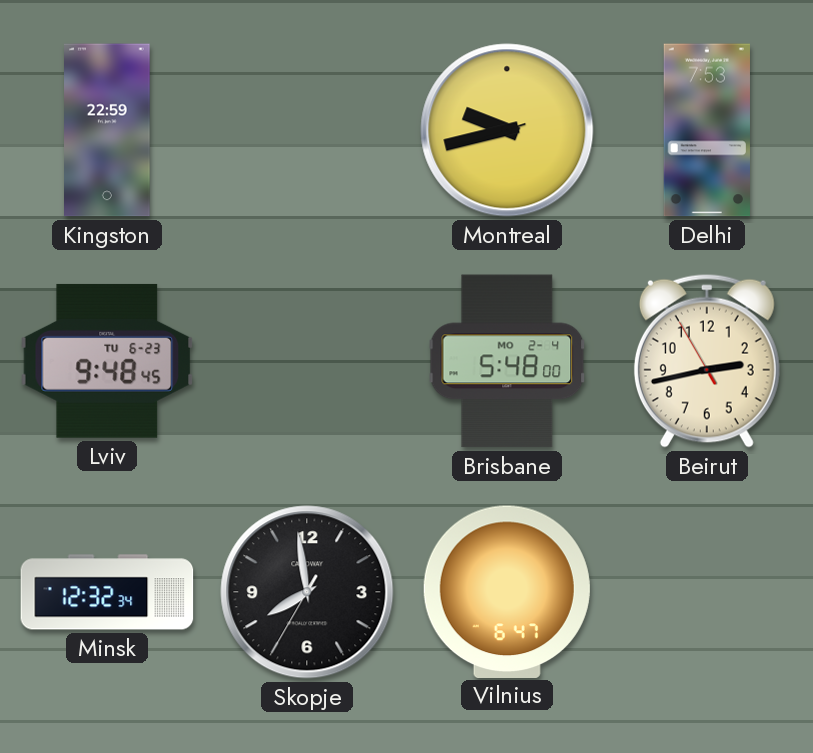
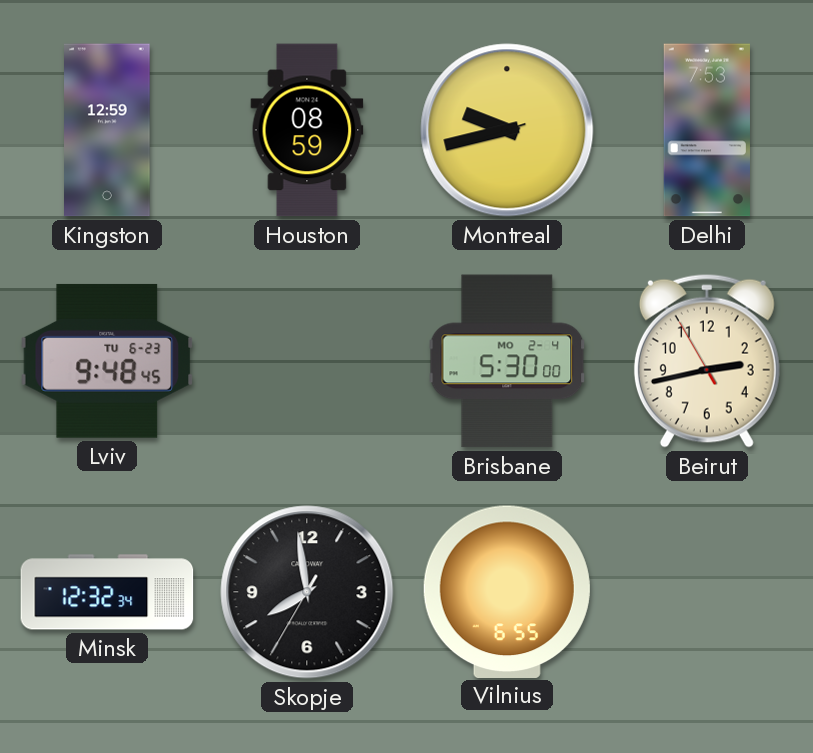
Kingston: 22:59 -> 12:59
Houston: none -> 08:59
Brisbane: 5:48 -> 5:30
Vilnius: 6:47 -> 6:55
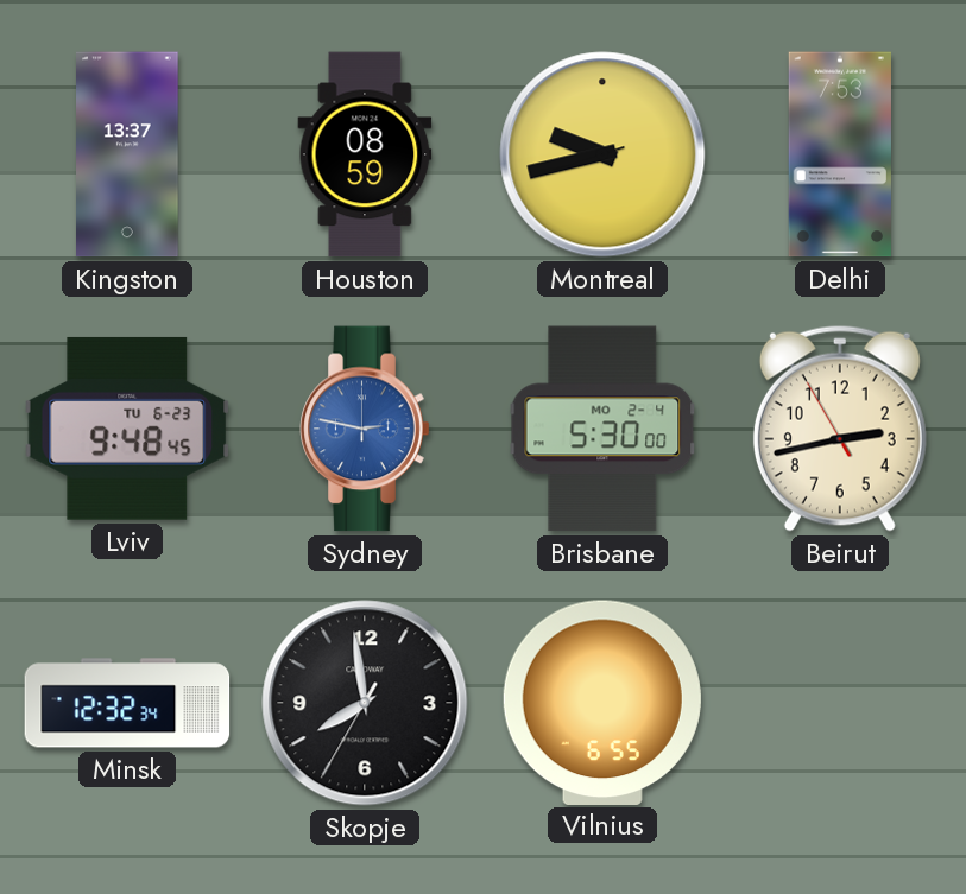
Kingston: 12:59 -> 13:37
Sydney: none -> 2:47
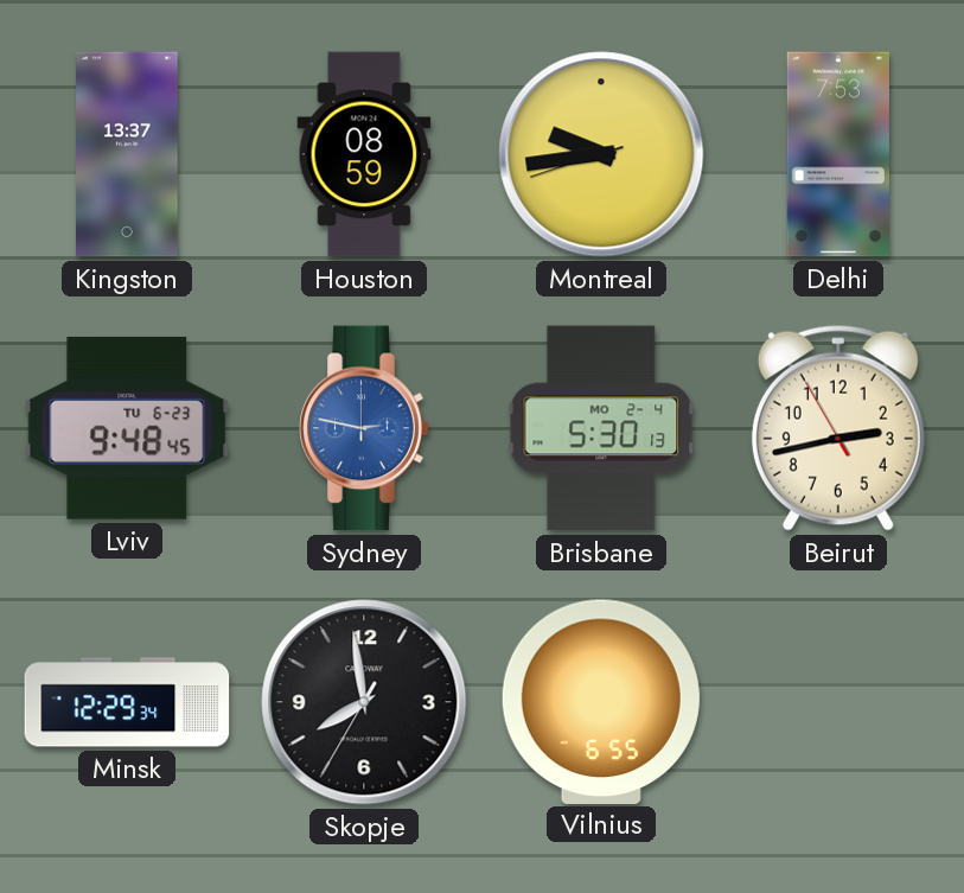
Montreal: 9:42 -> 9:43
Brisbane: 5:30:00 -> 5:30:13
Minsk: 12:32 -> 12:29
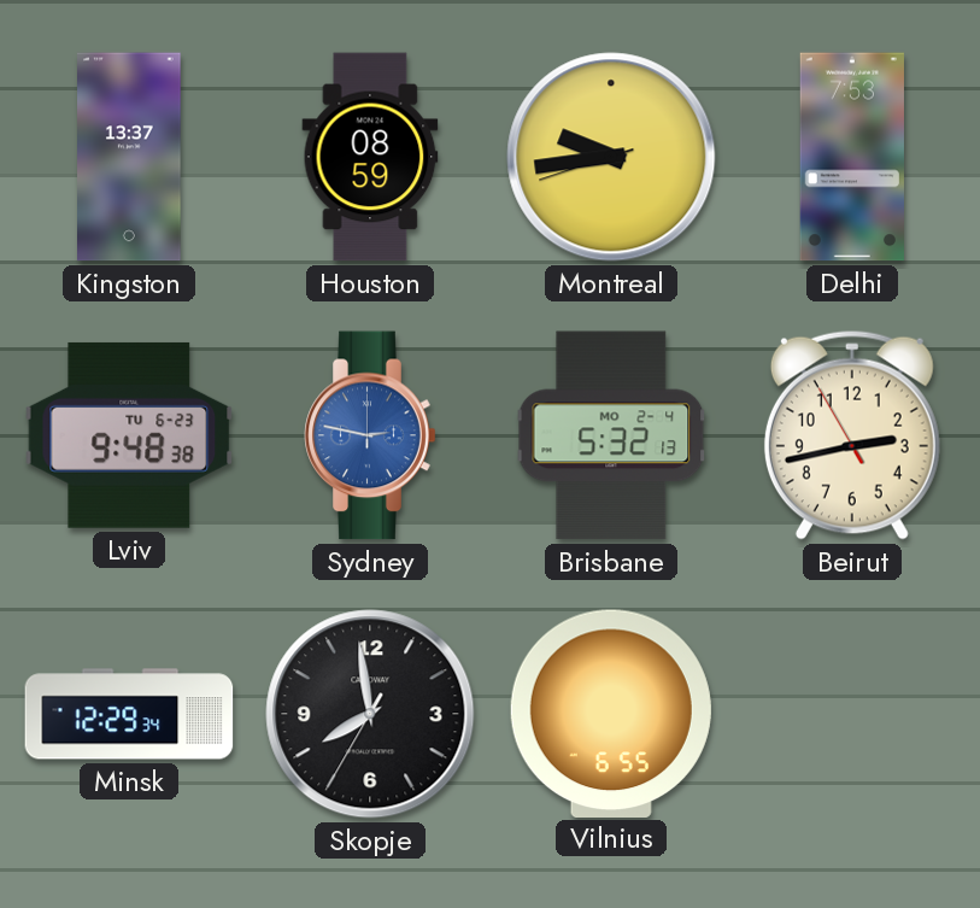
Lviv: 9:48:45 -> 9:48:38
Brisbane: 5:30 -> 5:32
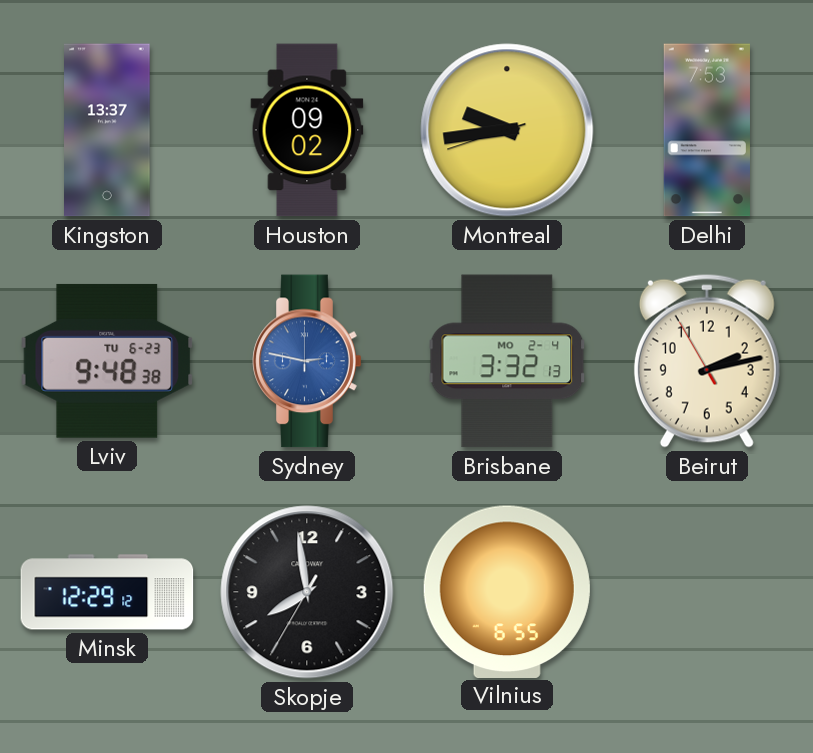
Houston: 08:59 -> 09:02
Brisbane: 5:32 -> 3:32
Beirut: 2:42 -> 2:12
Minsk: 12:29:34 -> 12:29:12
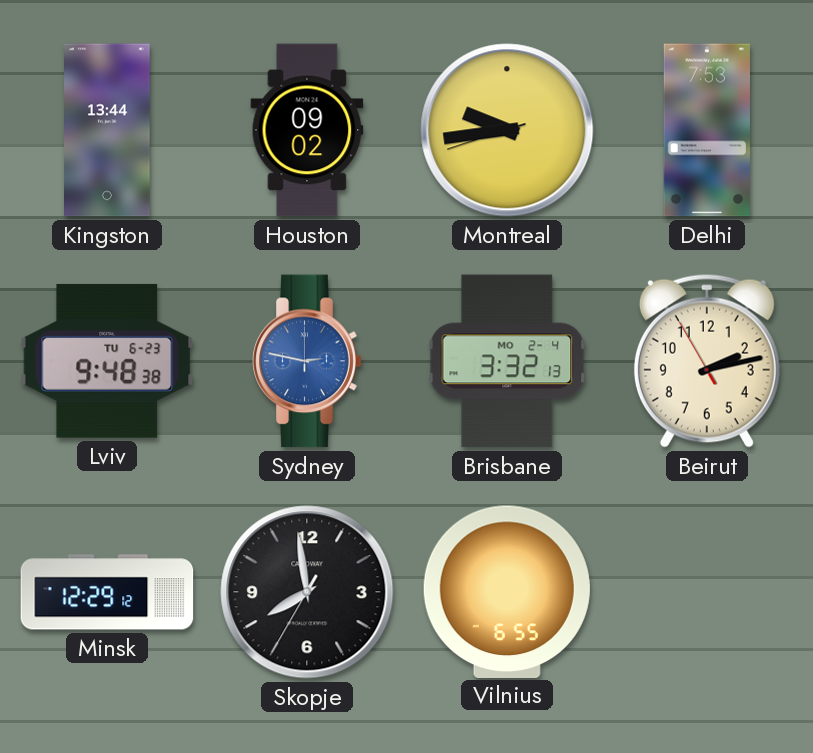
Kingston: 13:37 -> 13:44
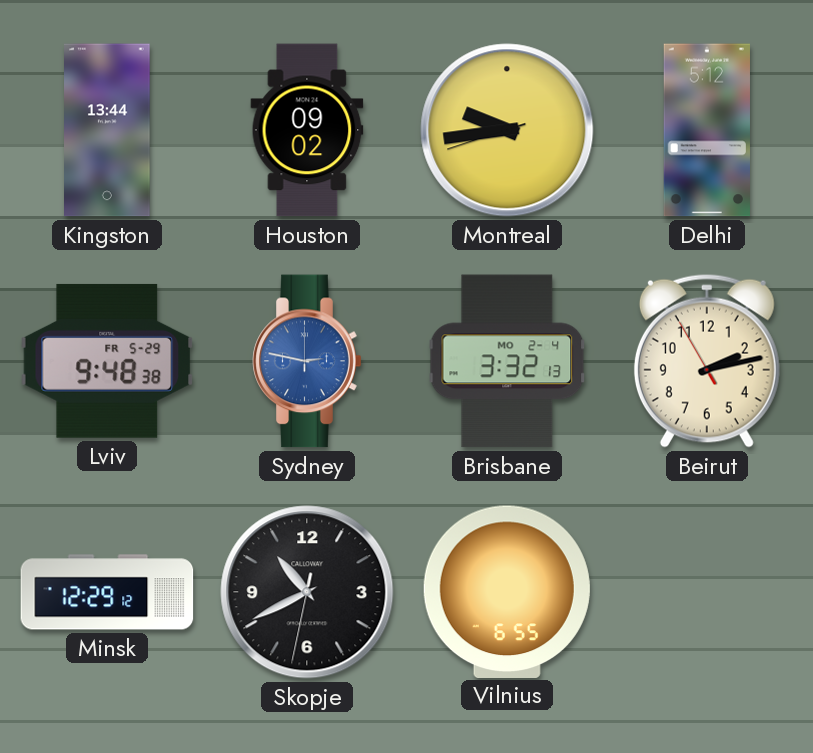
Delhi: 7:53 -> 5:12
Lviv date: TU 6-23 -> FR 5-29
Skopje: 7:58 -> 10:40
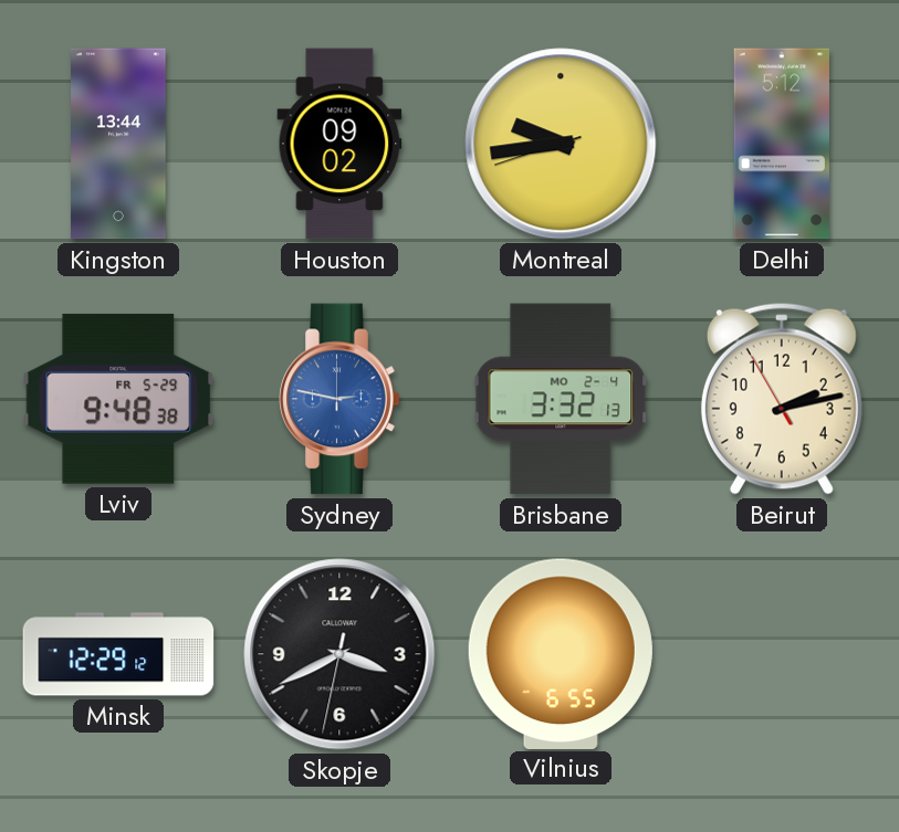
Skopje: 10:40 -> 3:40
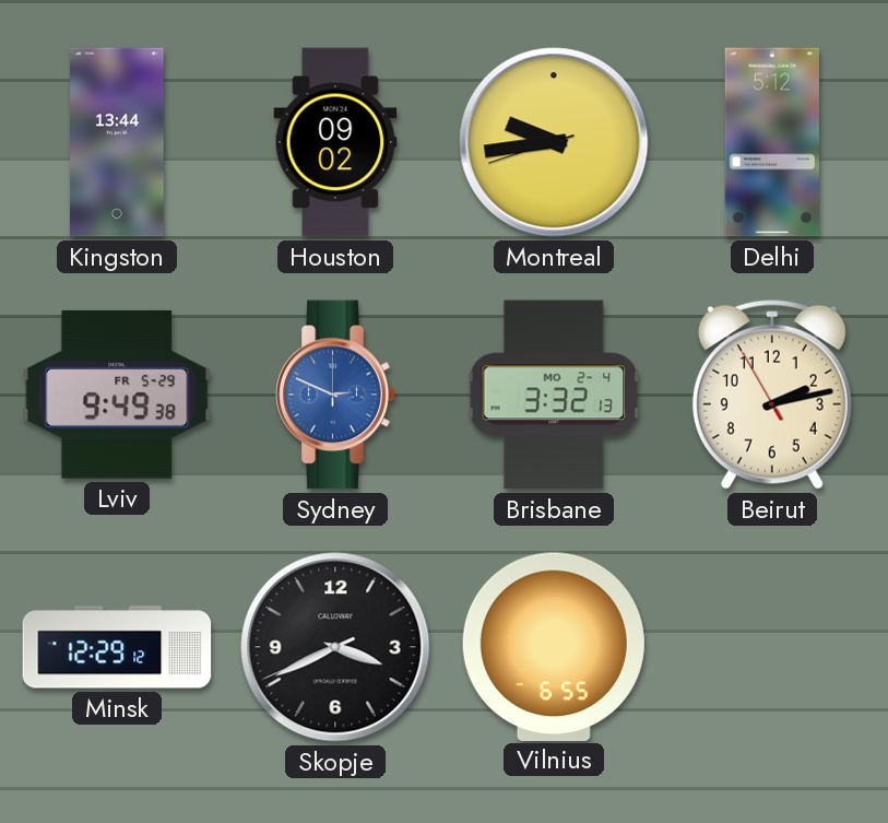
Lviv: 9:48 -> 9:49
Sydney: 2:47 -> 2:49
Skopje: 3:40:32 -> 3:40:41
